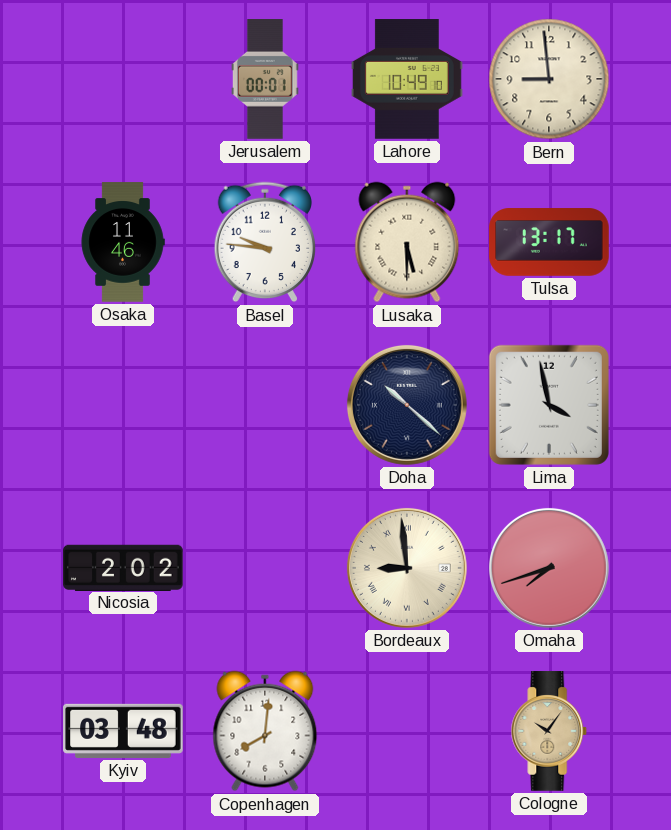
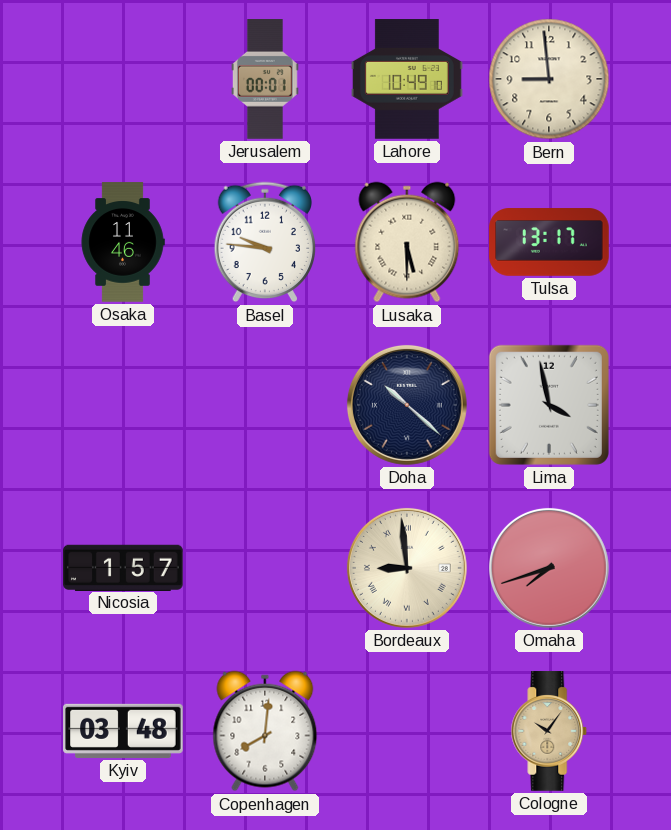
Nicosia: 2:02 -> 1:57
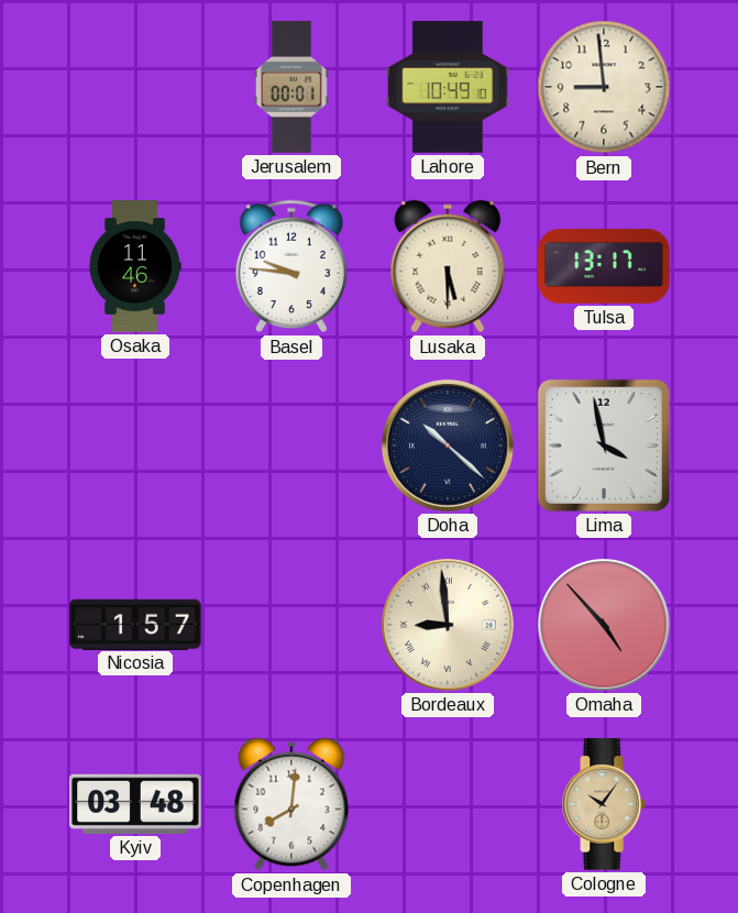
Omaha: 7:42 -> 4:53
